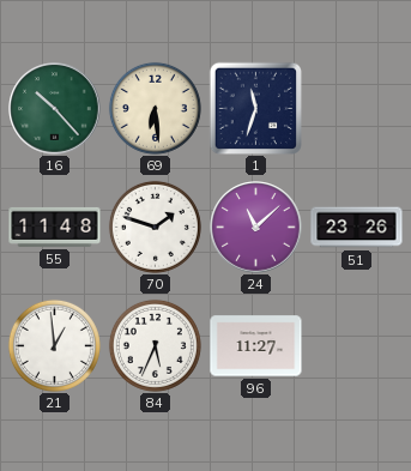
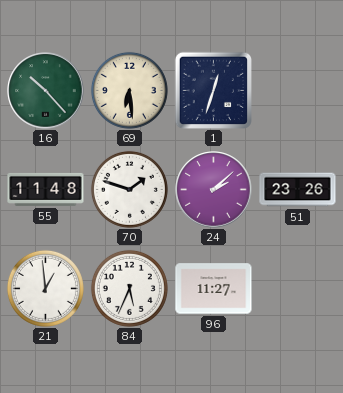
1: 11:33 -> 12:33
24: 11:08 -> 2:08
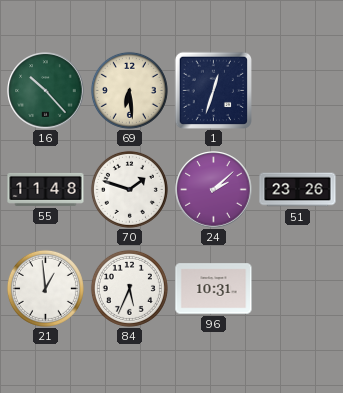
96: 11:27 -> 10:31
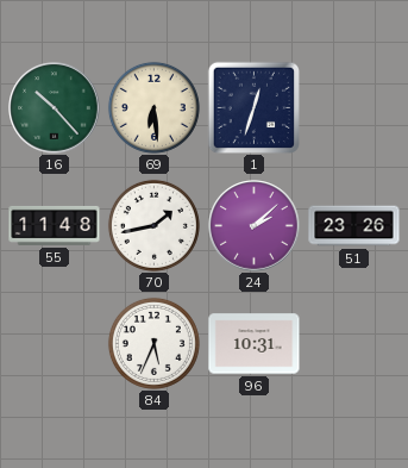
70: 1:48 -> 1:43
21: 12:59 -> none
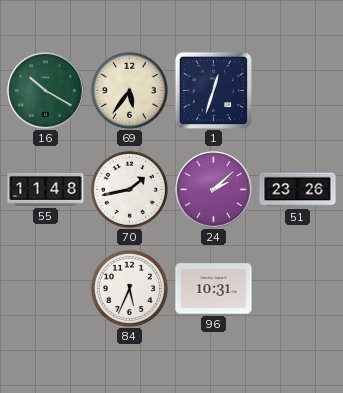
16: 10:23 -> 10:20
69: 6:29 -> 5:36
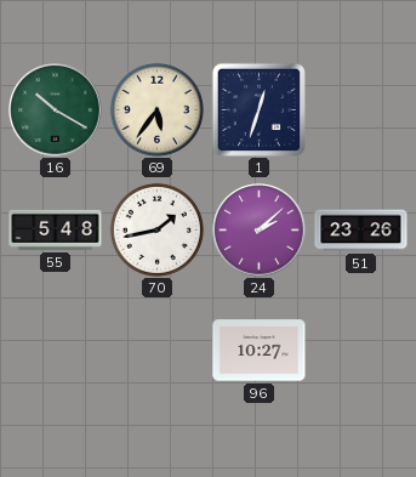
55: 11:48 -> 5:48
84: 5:34 -> none
96: 10:31 -> 10:27
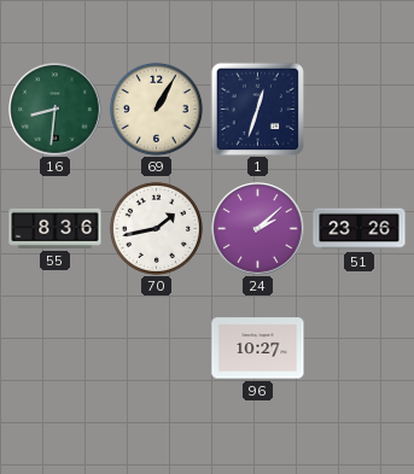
16: 10:20 -> 8:31
69: 5:36 -> 1:05
55: 5:48 -> 8:36
